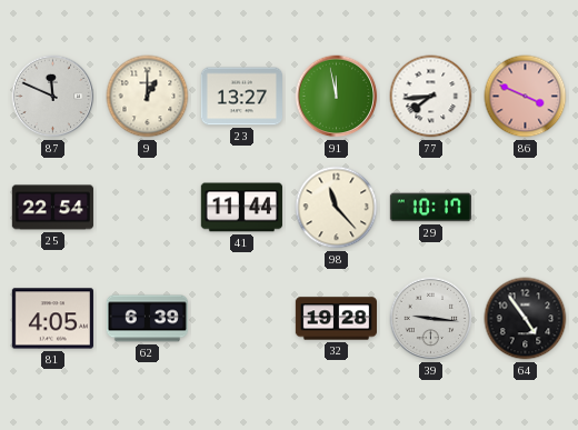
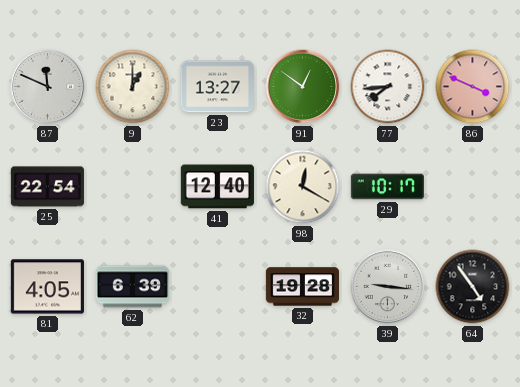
91: 11:58 -> 12:51
41: 11:44 -> 12:40
98: 11:23 -> 12:20
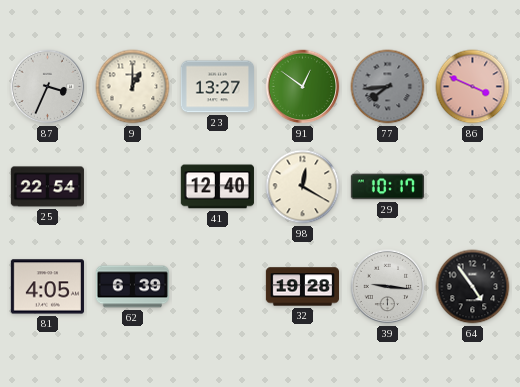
87: 11:49 -> 3:34
77 dial: white -> grey
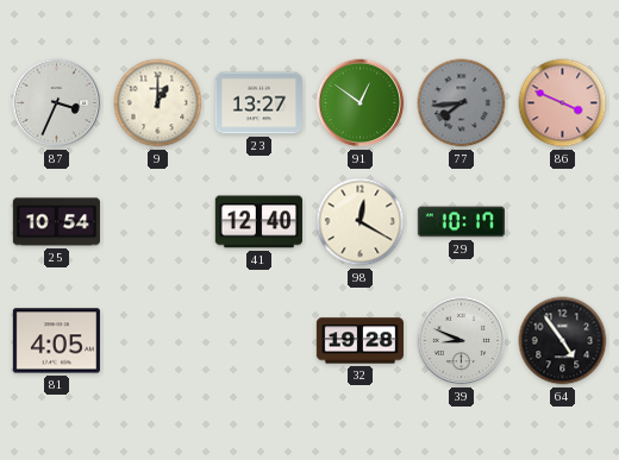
25: 22:54 -> 10:54
62: 6:39 -> none
39: 9:16 -> 8:49
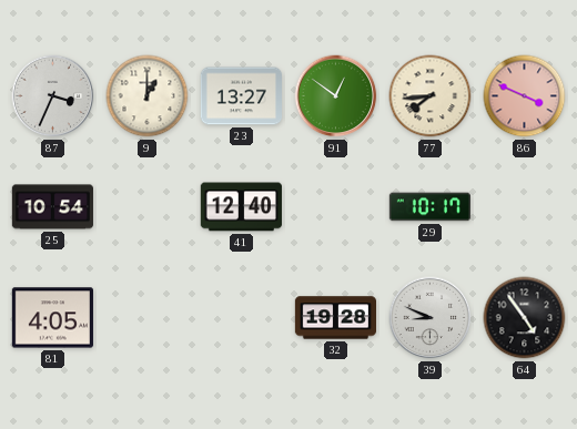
77 dial: grey -> cream
98: 12:20 -> none
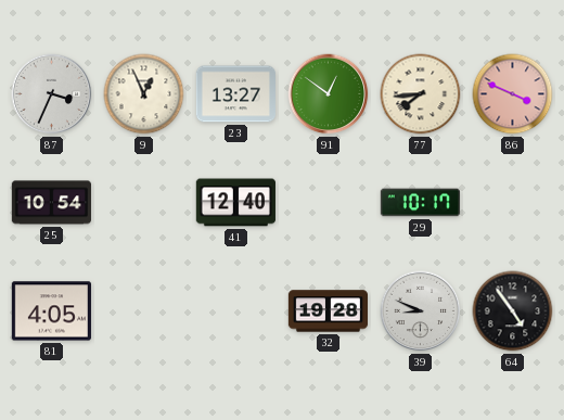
9: 1:00 -> 12:56
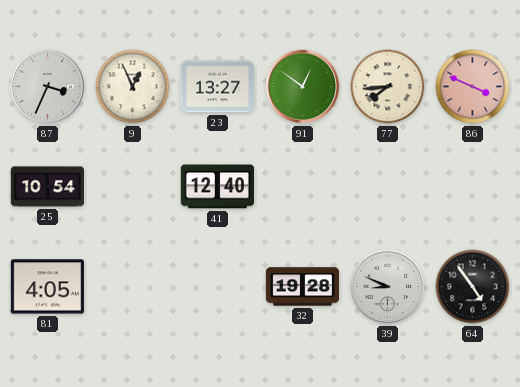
29: 10:17 -> none
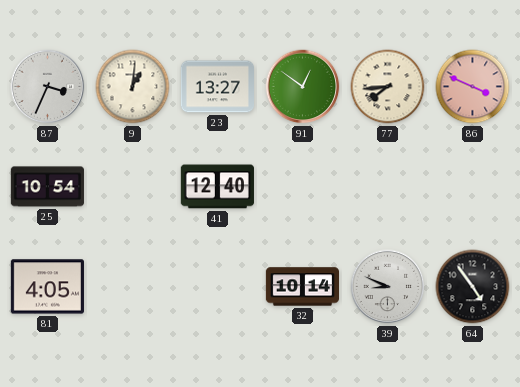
9: 12:56 -> 1:01
32: 19:28 -> 10:14
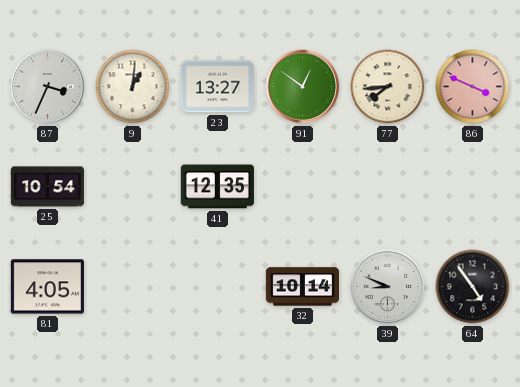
41: 12:40 -> 12:35
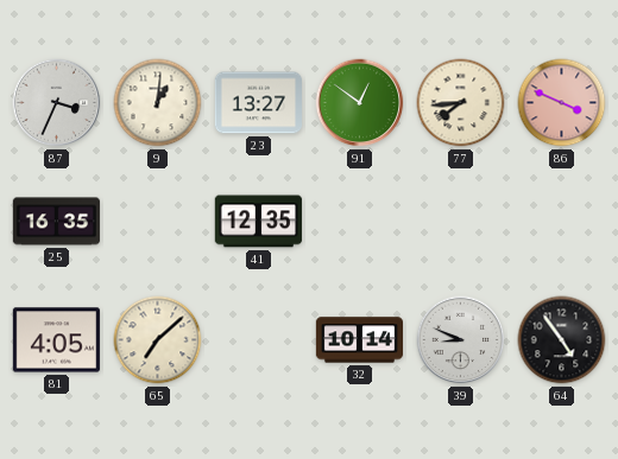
25: 10:54 -> 16:35
65: none -> 7:08
